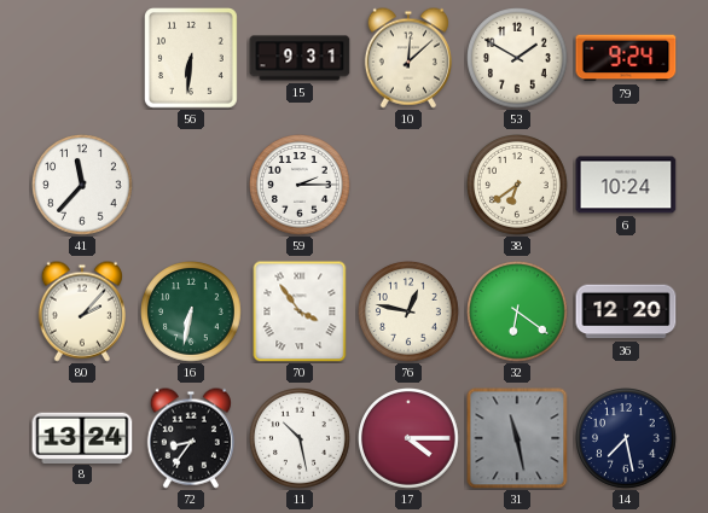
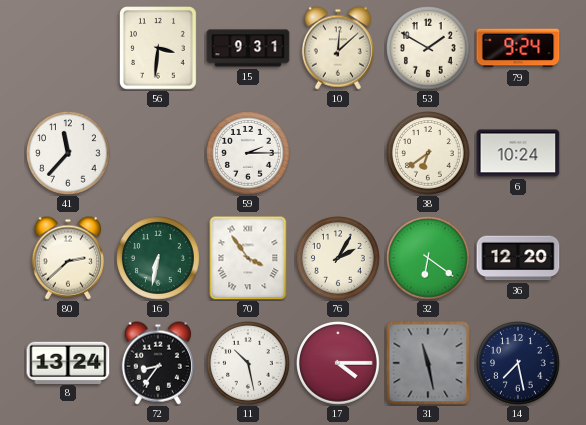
56: 6:31 -> 3:31
80: 2:07 -> 2:38
76: 12:47 -> 2:05
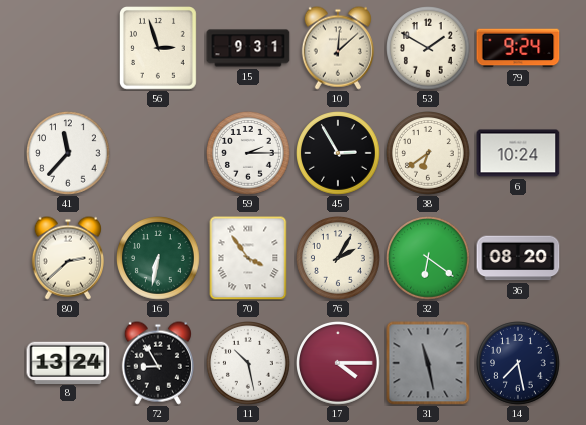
56: 3:31 -> 2:57
45: none -> 2:55
36: 12:20 -> 08:20
72: 8:36 -> 8:55
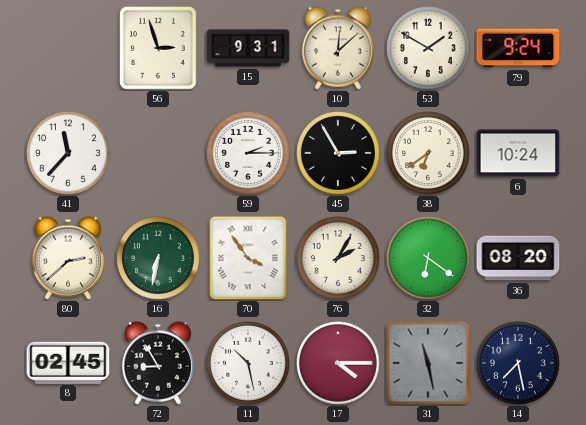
8: 13:24 -> 02:45
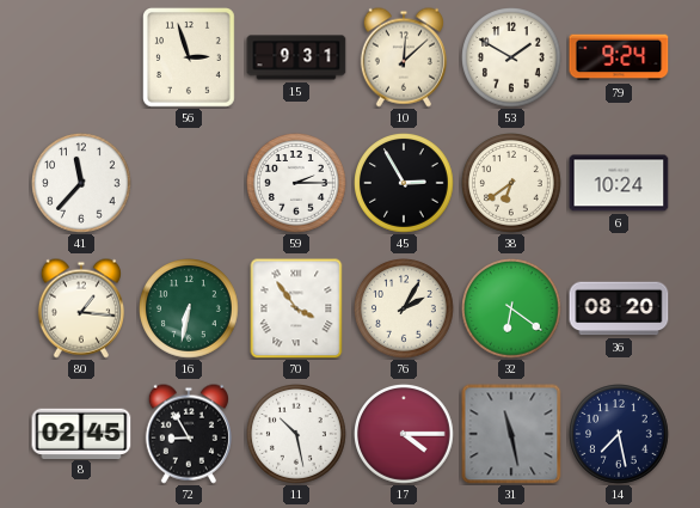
80: 2:38 -> 1:16
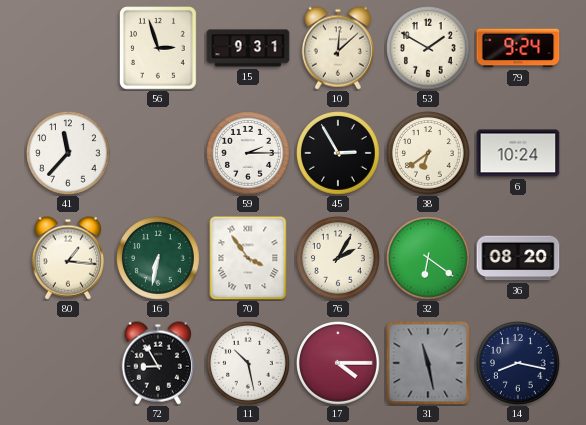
8: 02:45 -> none
14: 7:28 -> 8:17
